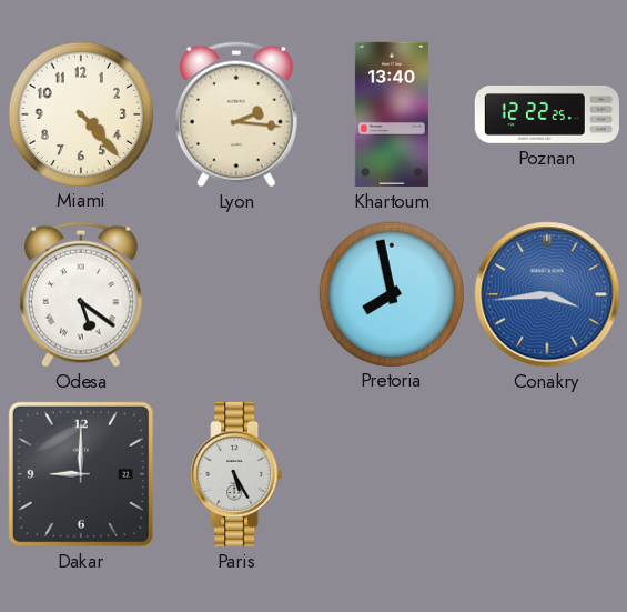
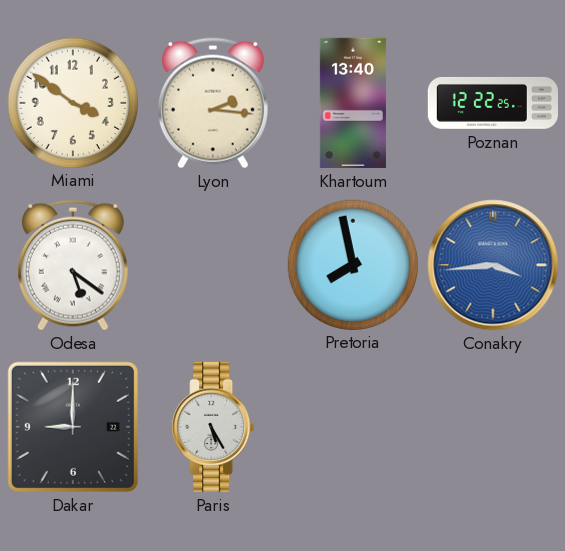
Miami: 4:23 -> 3:51
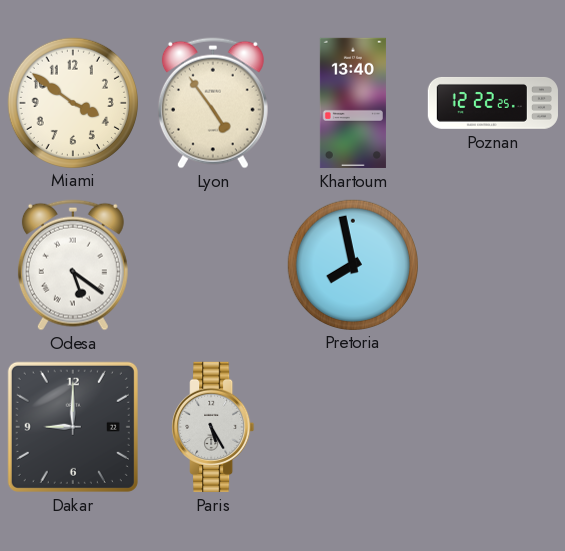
Lyon: 2:16 -> 4:54
Conakry: 3:44 -> none
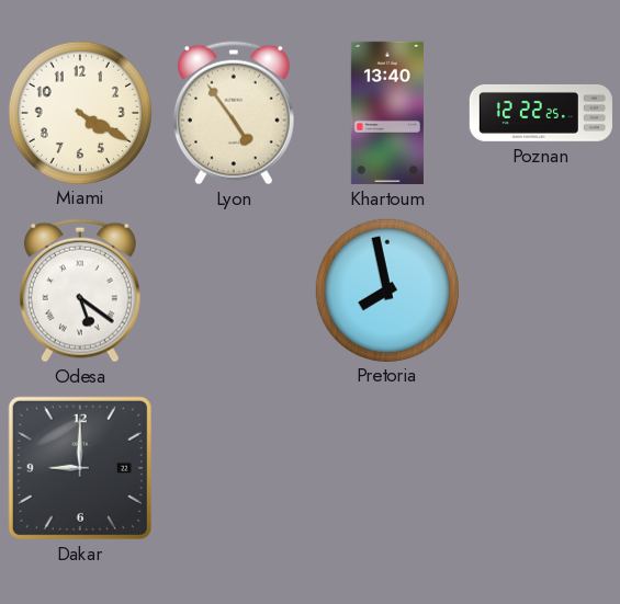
Miami: 3:51 -> 4:20
Paris: 5:25 -> none
